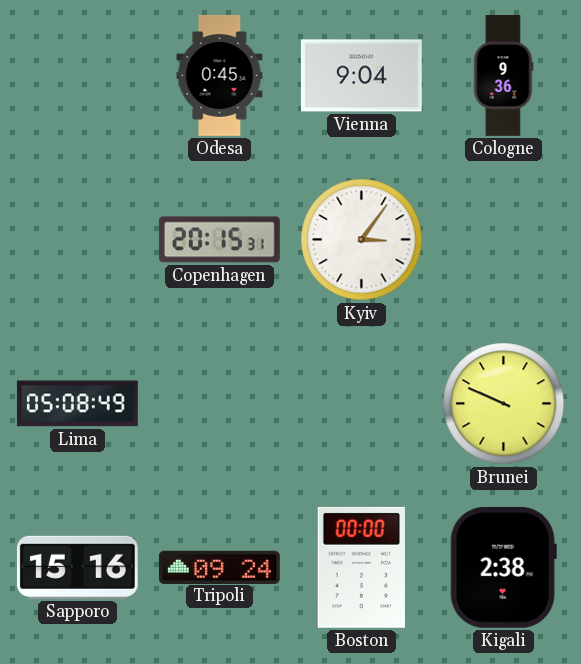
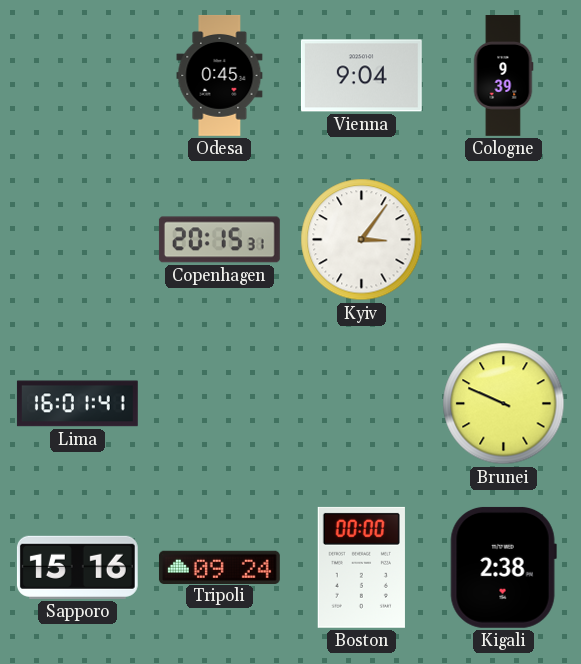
Cologne: 9:36 -> 9:39
Lima: 05:08 -> 16:01
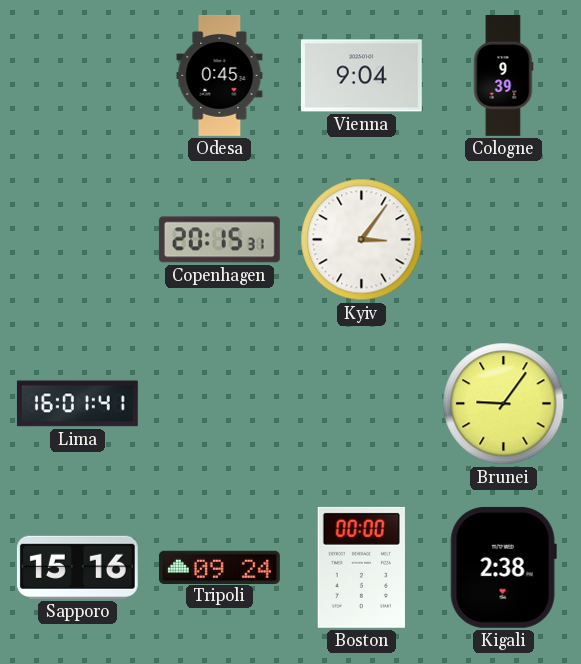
Brunei: 9:49 -> 9:06
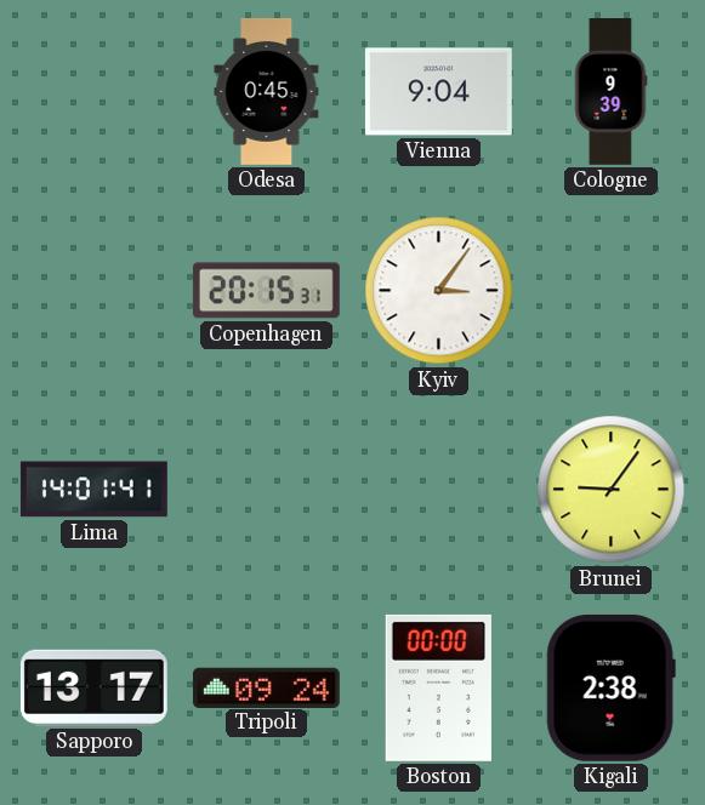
Lima: 16:01 -> 14:01
Sapporo: 15:16 -> 13:17
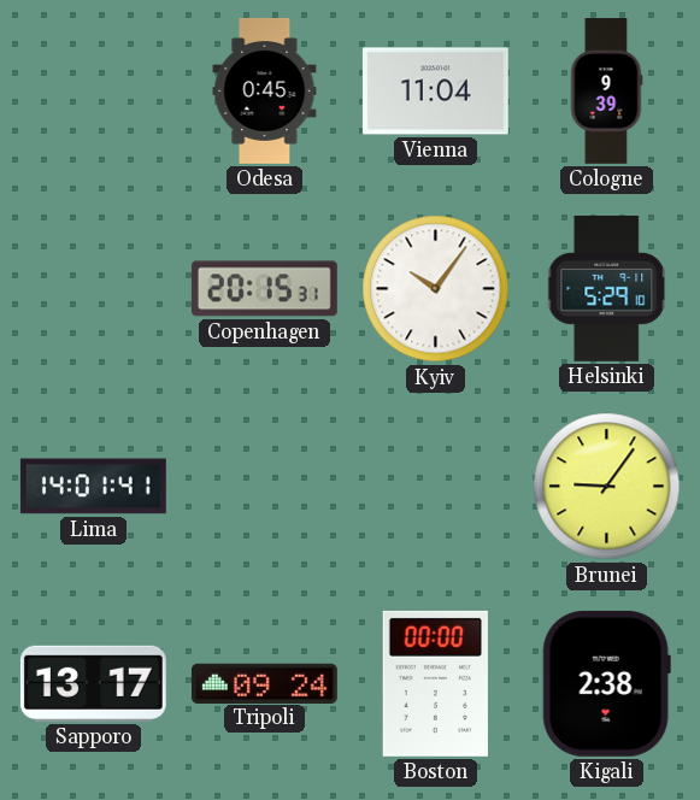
Vienna: 9:04 -> 11:04
Kyiv: 3:06 -> 10:06
Helsinki: none -> 5:29
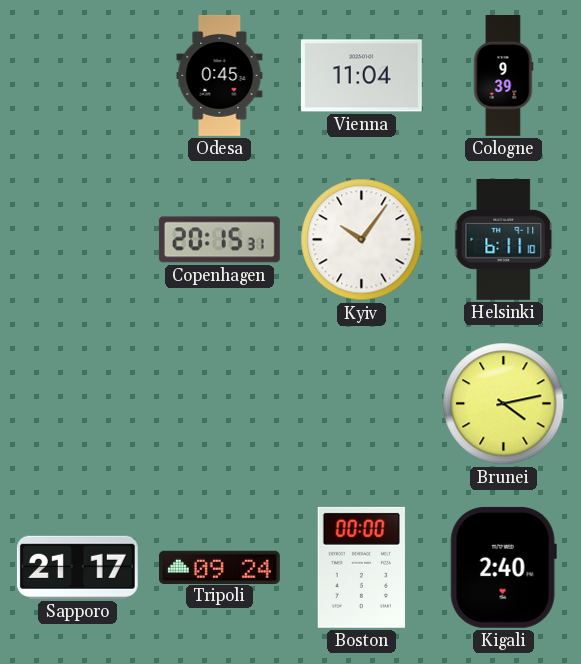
Helsinki: 5:29 -> 6:11
Lima: 14:01 -> none
Brunei: 9:06 -> 4:13
Sapporo: 13:17 -> 21:17
Kigali: 2:38 -> 2:40
